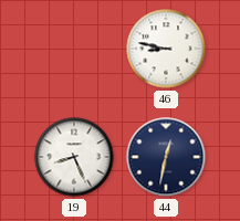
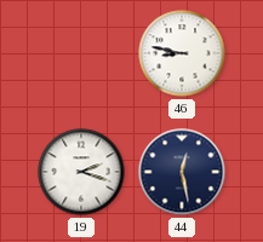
19: 8:26 -> 2:18
44: 12:32 -> 12:28
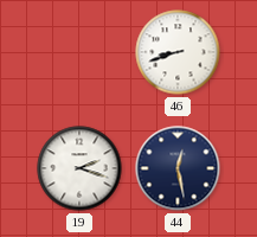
46: 8:47 -> 8:42
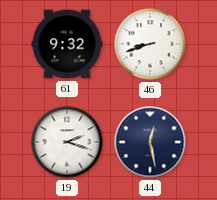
61: none -> 9:32
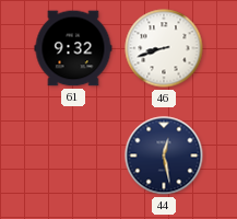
19: 2:18 -> none
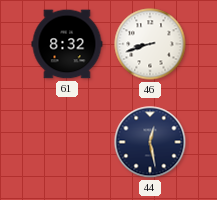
61: 9:32 -> 8:32
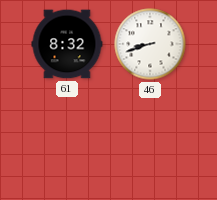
44: 12:28 -> none
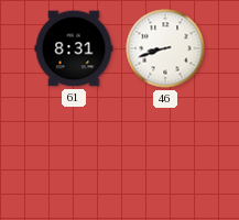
61: 8:32 -> 8:31
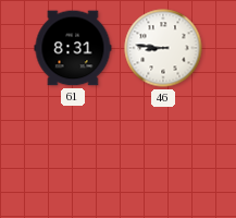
46: 8:42 -> 8:46
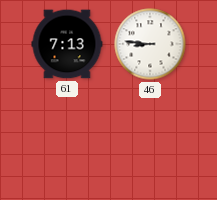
61: 8:31 -> 7:13
